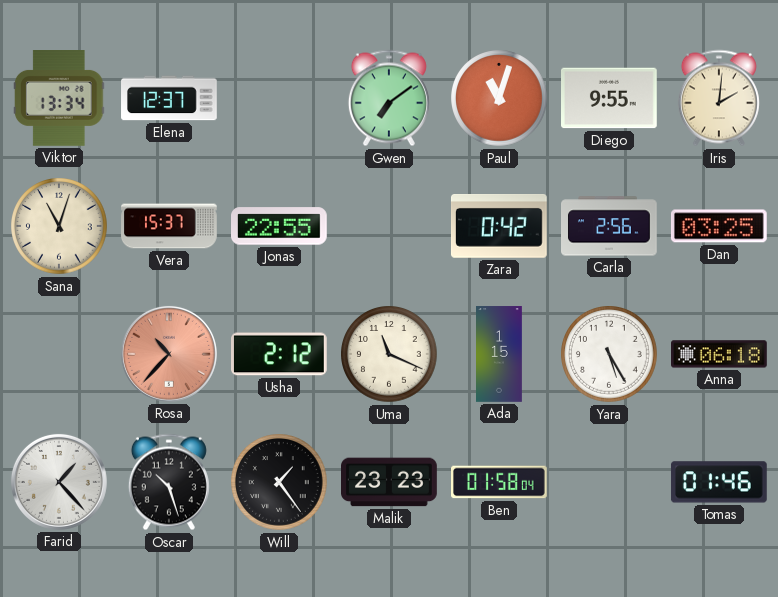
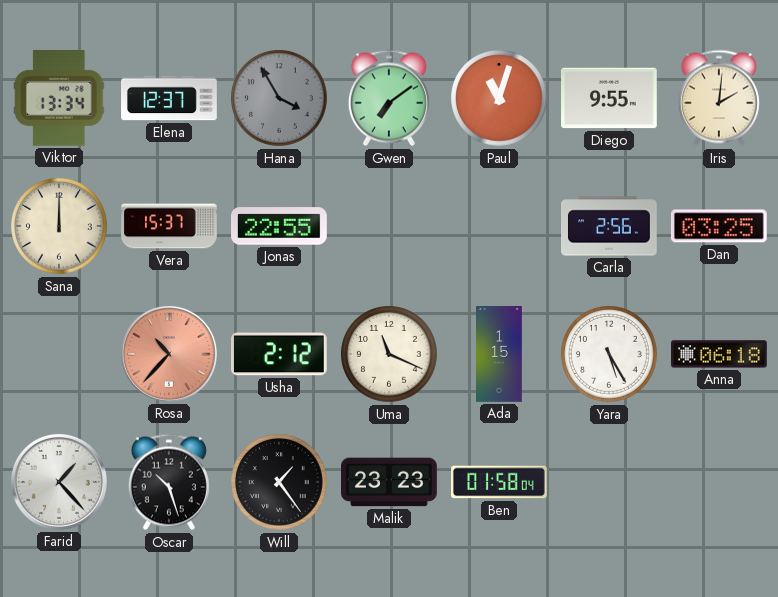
Hana: none -> 3:55
Sana: 11:03 -> 12:00
Zara: 0:42 -> none
Tomas: 01:46 -> none
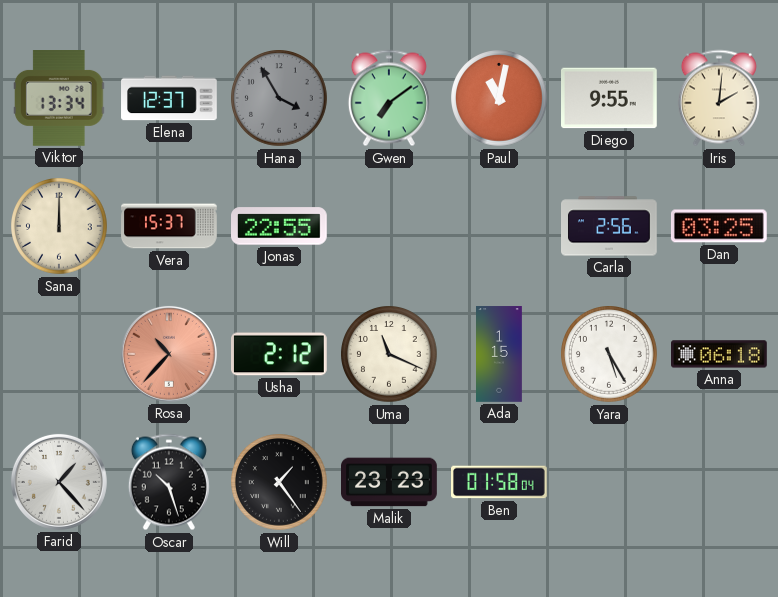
Paul: 11:03 -> 11:02
